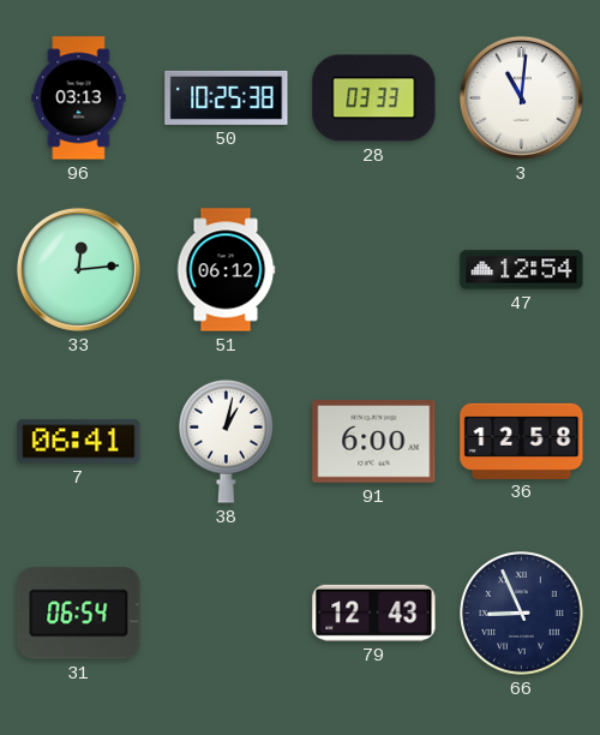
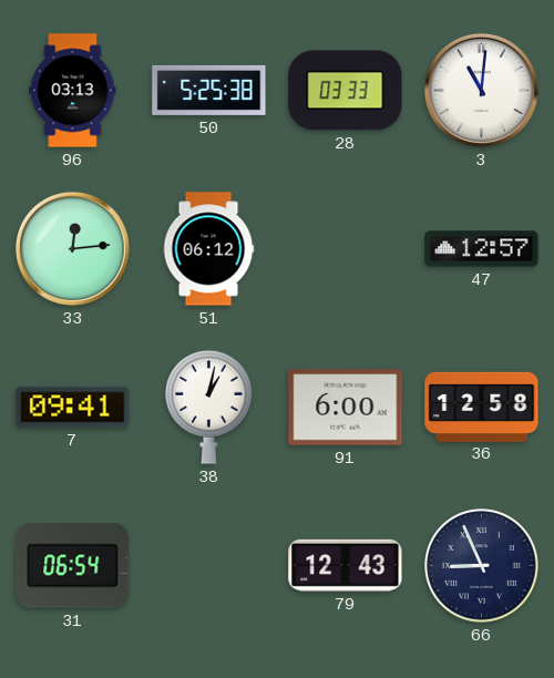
50: 10:25 -> 5:25
47: 12:54 -> 12:57
7: 06:41 -> 09:41
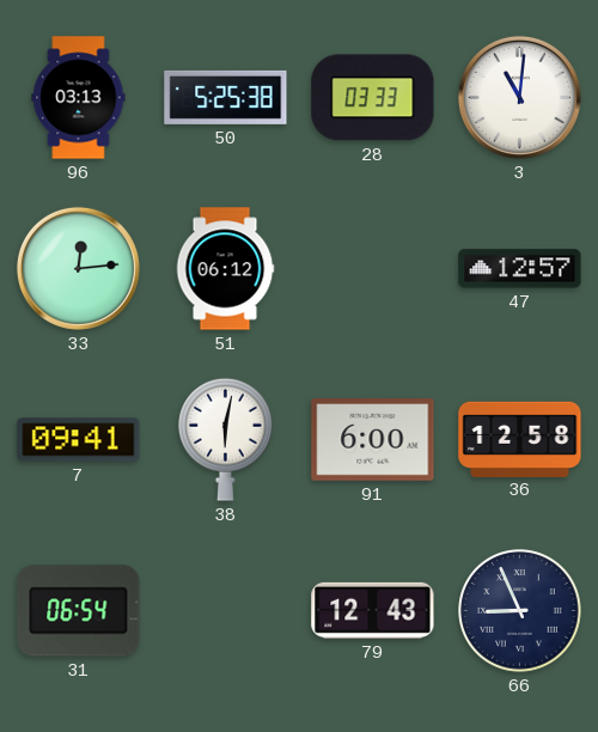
38: 1:02 -> 6:02
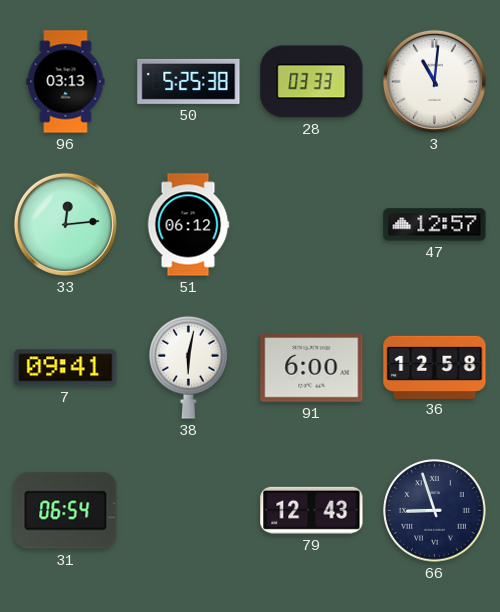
66: 8:56 -> 8:57
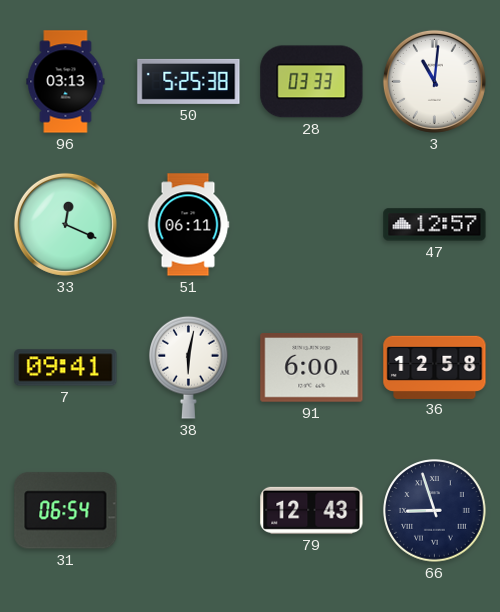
33: 12:14 -> 12:19
51: 06:12 -> 06:11
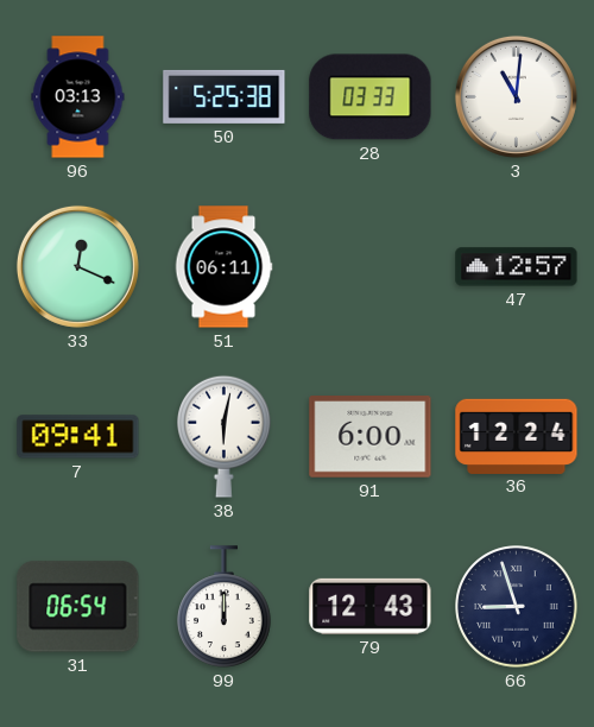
36: 12:58 -> 12:24
99: none -> 12:00
